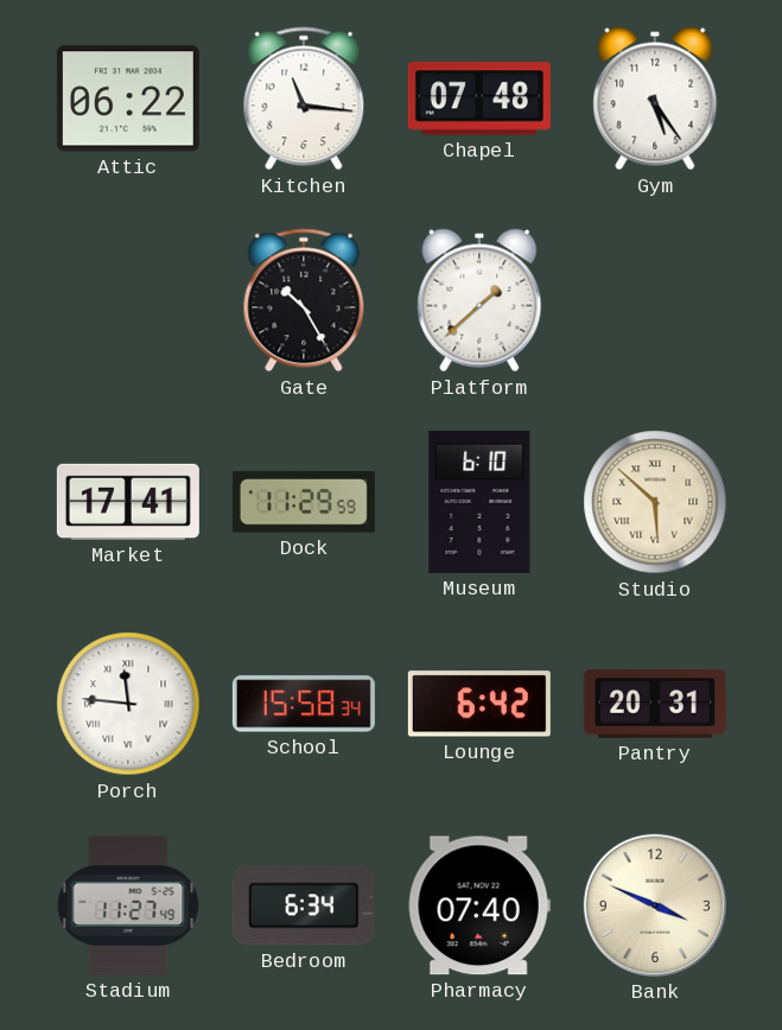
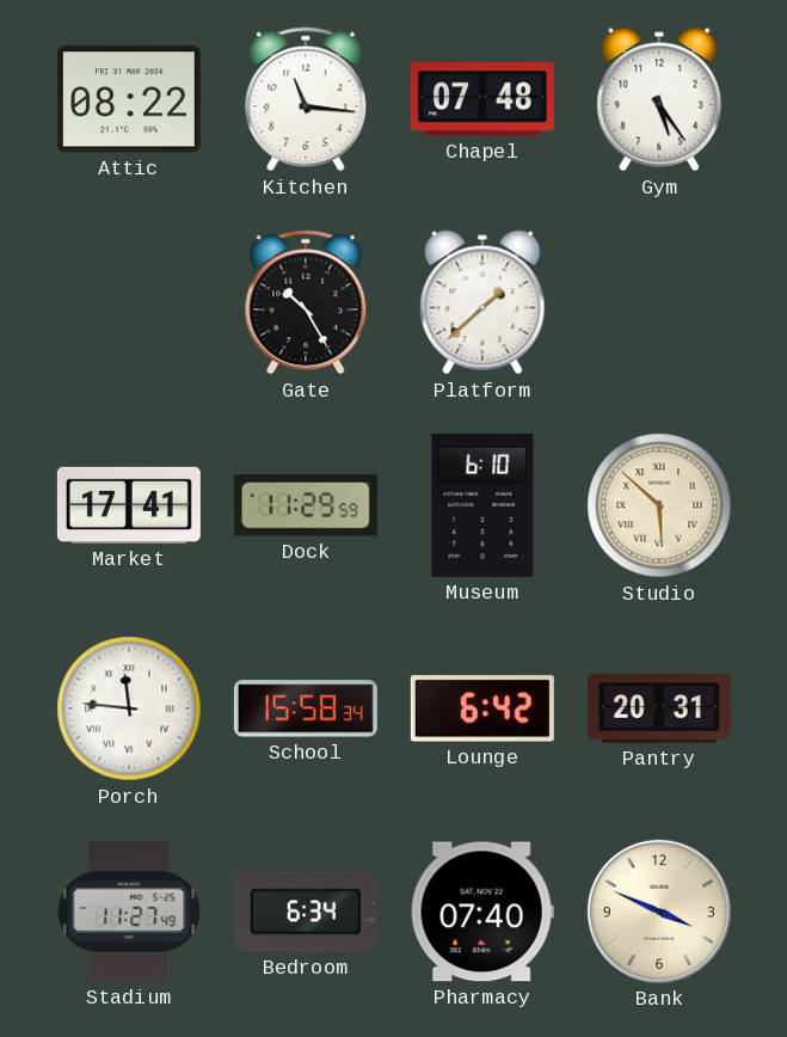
Attic: 06:22 -> 08:22
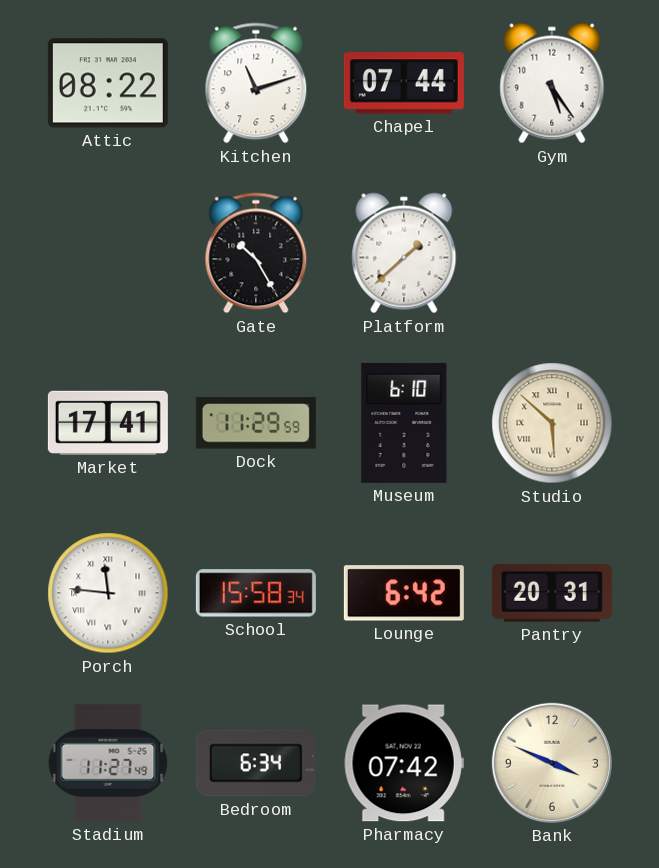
Kitchen: 11:16 -> 11:12
Chapel: 07:48 -> 07:44
Pharmacy: 07:40 -> 07:42
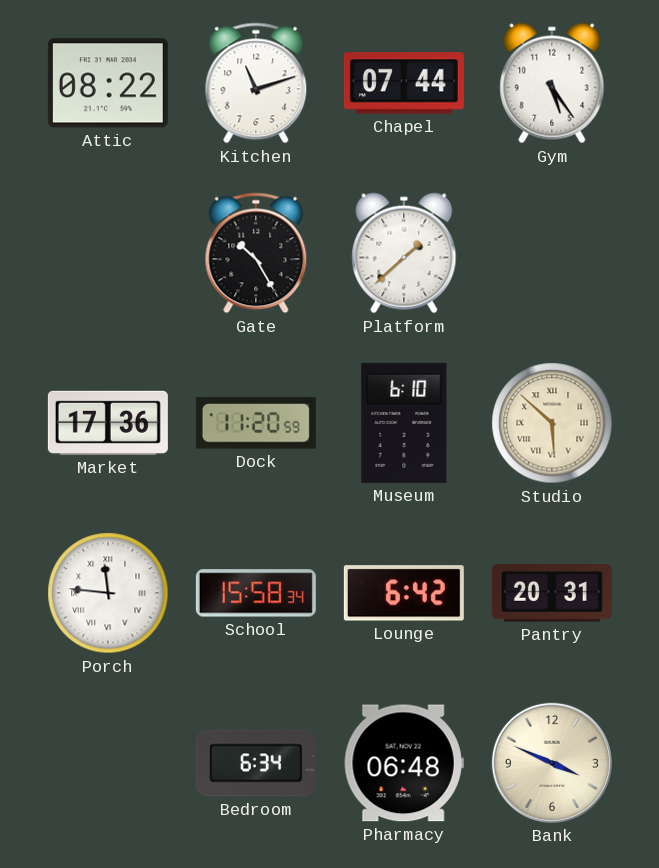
Market: 17:41 -> 17:36
Dock: 11:29 -> 11:20
Stadium: 11:27 -> none
Pharmacy: 07:42 -> 06:48
